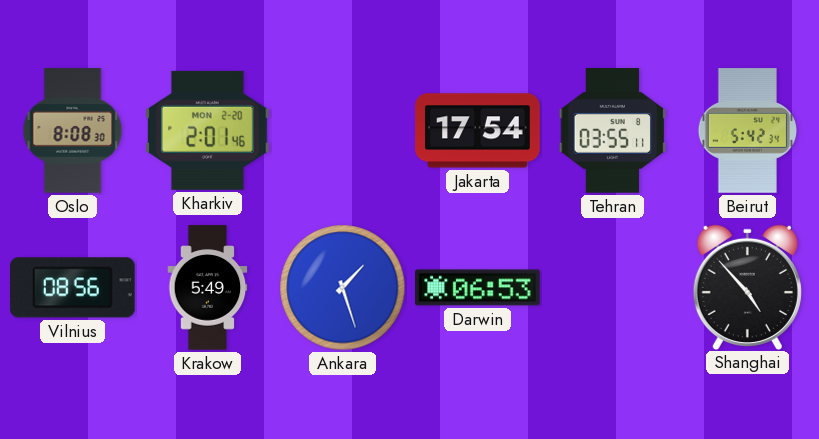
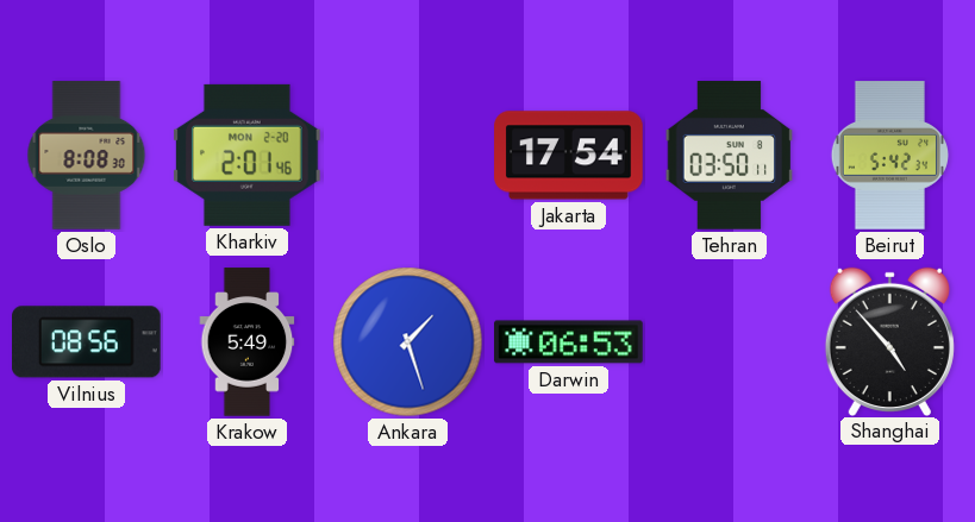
Tehran: 03:55 -> 03:50
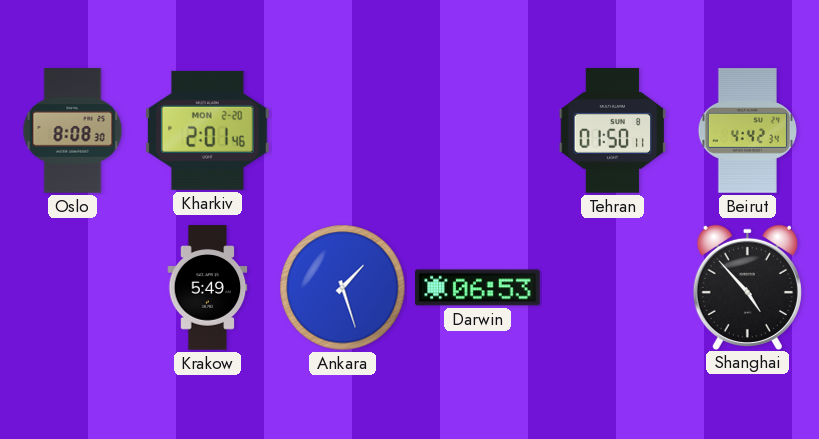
Jakarta: 17:54 -> none
Tehran: 03:50 -> 01:50
Beirut: 5:42 -> 4:42
Vilnius: 08:56 -> none
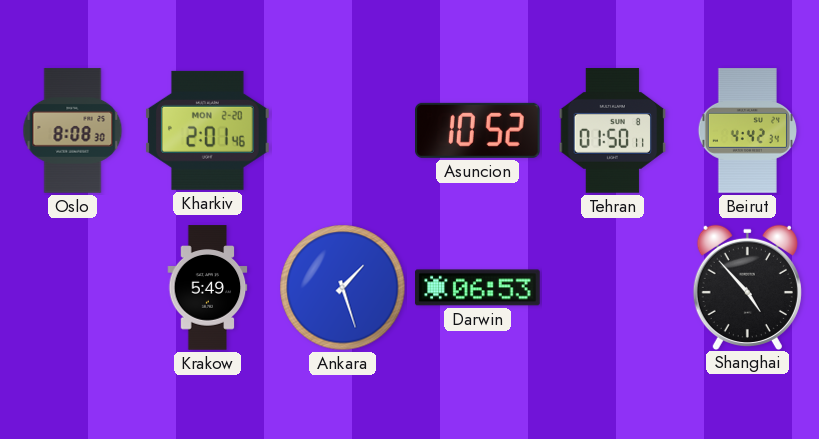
Asuncion: none -> 10:52
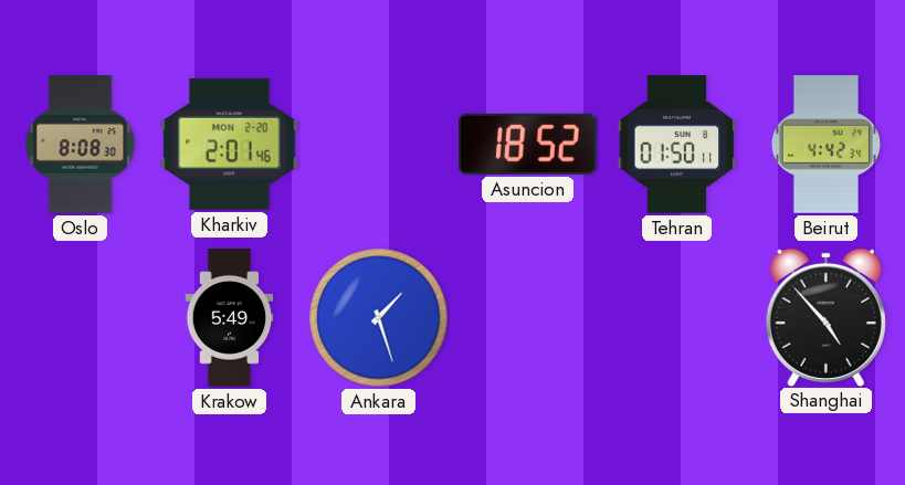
Asuncion: 10:52 -> 18:52
Darwin: 06:53 -> none
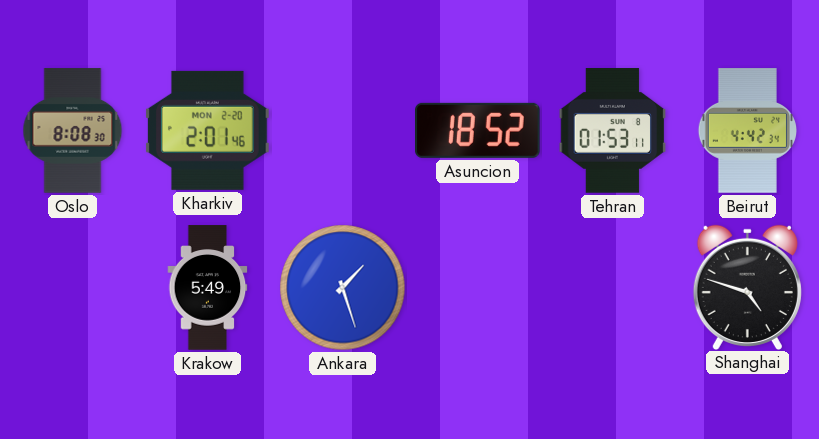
Tehran: 01:50 -> 01:53
Shanghai: 4:53 -> 4:48
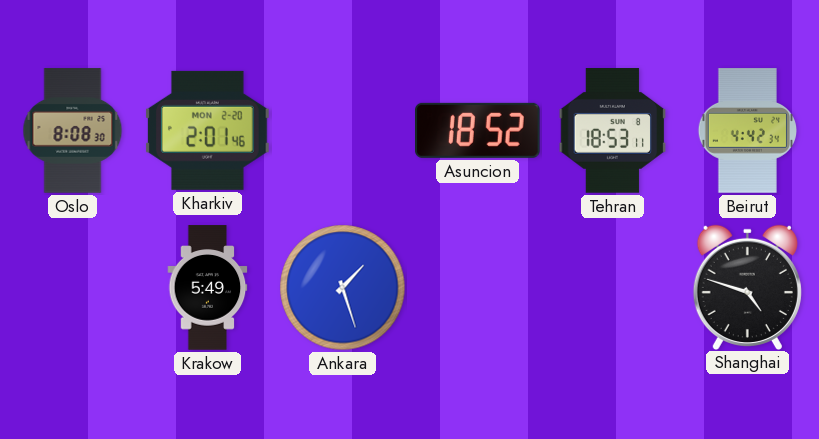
Tehran: 01:53 -> 18:53
